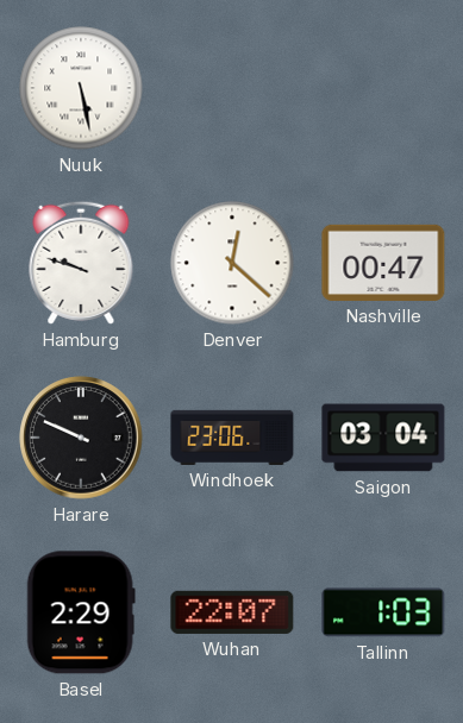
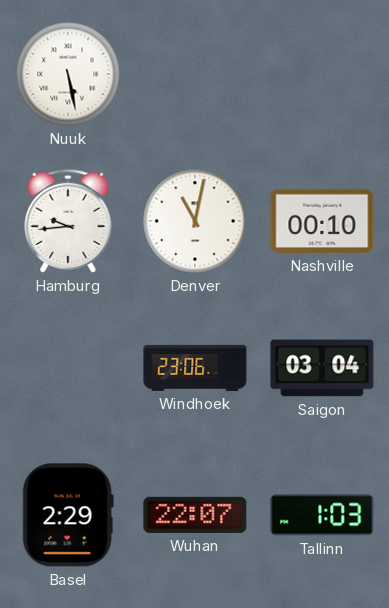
Hamburg: 9:48 -> 9:44
Denver: 12:22 -> 11:02
Nashville: 00:47 -> 00:10
Harare: 9:49 -> none
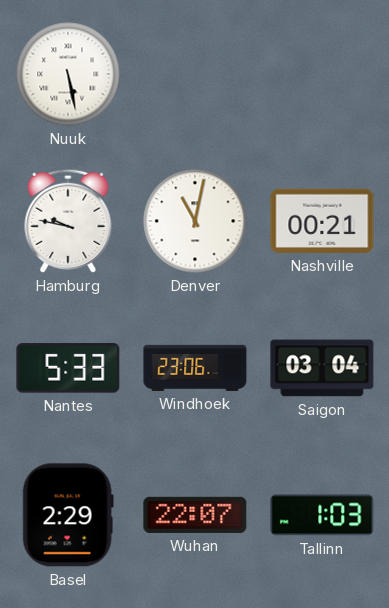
Hamburg: 9:44 -> 9:47
Nashville: 00:10 -> 00:21
Nantes: none -> 5:33
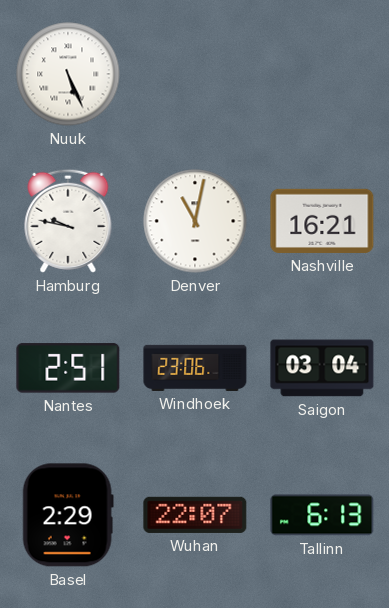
Nuuk: 5:28 -> 5:26
Nashville: 00:21 -> 16:21
Nantes: 5:33 -> 2:51
Tallinn: 1:03 -> 6:13
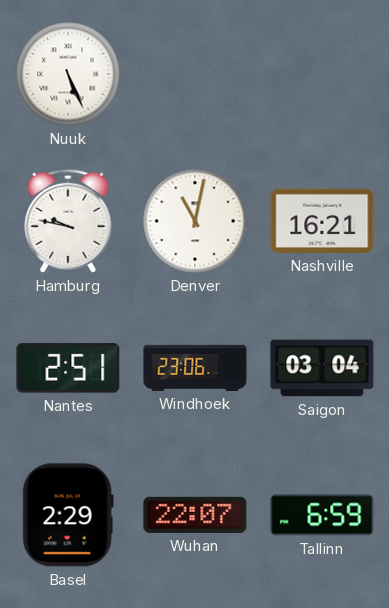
Tallinn: 6:13 -> 6:59
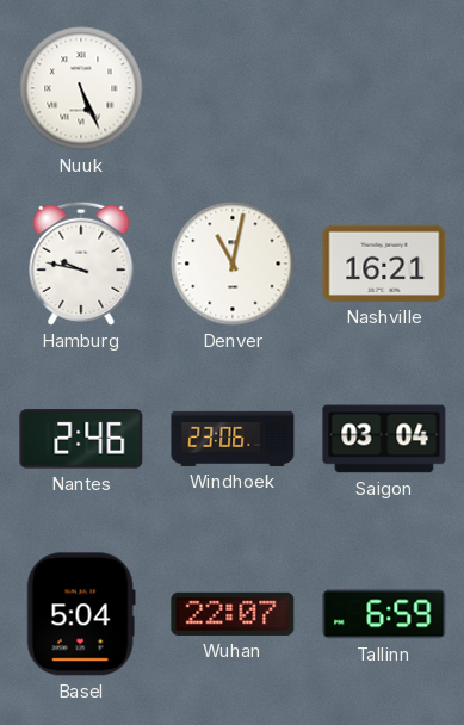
Nantes: 2:51 -> 2:46
Basel: 2:29 -> 5:04
